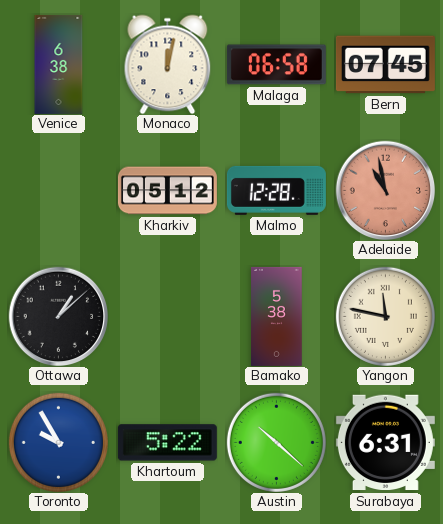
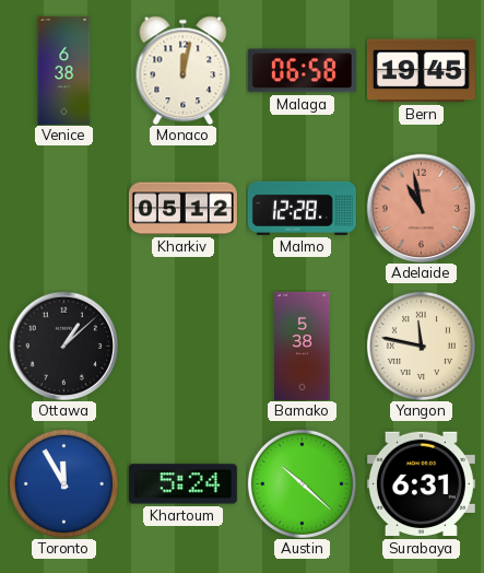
Bern: 07:45 -> 19:45
Toronto: 9:55 -> 11:55
Khartoum: 5:22 -> 5:24
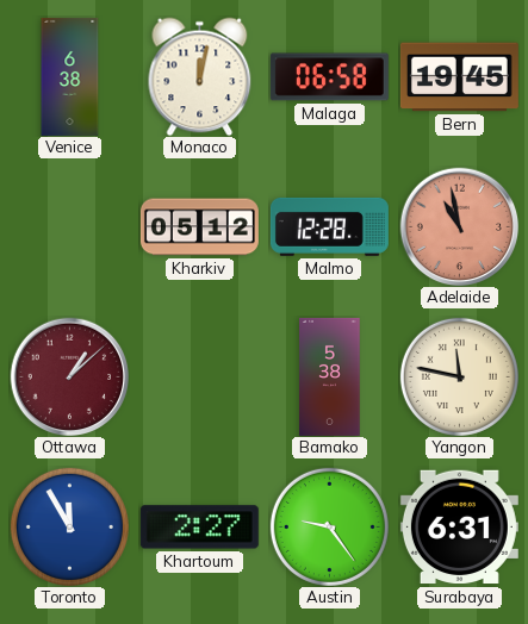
Ottawa dial: black -> burgundy
Khartoum: 5:24 -> 2:27
Austin: 10:22 -> 9:24
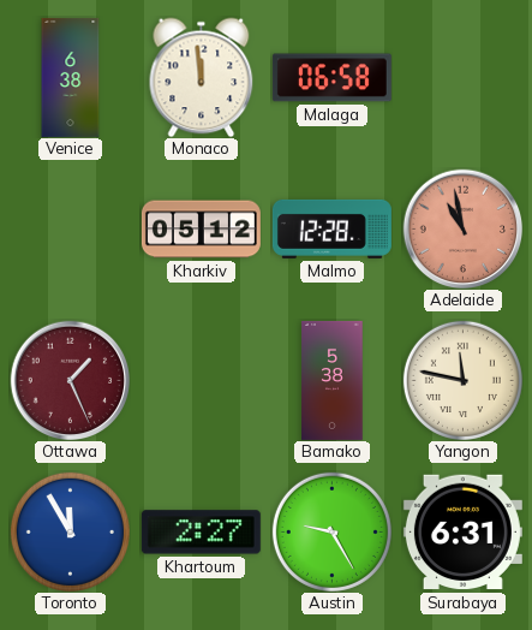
Monaco: 12:02 -> 11:59
Bern: 19:45 -> none
Ottawa: 1:08 -> 1:26
Austin: 9:24 -> 9:25
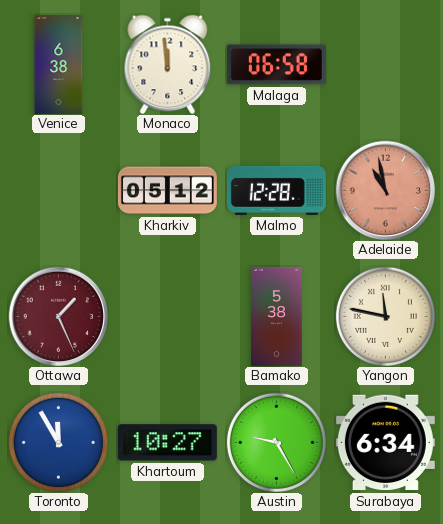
Khartoum: 2:27 -> 10:27
Surabaya: 6:31 -> 6:34
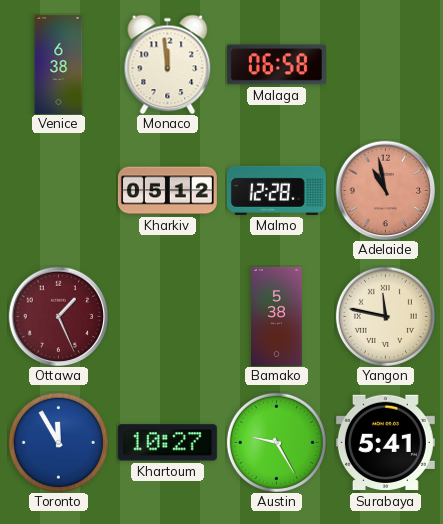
Surabaya: 6:34 -> 5:41
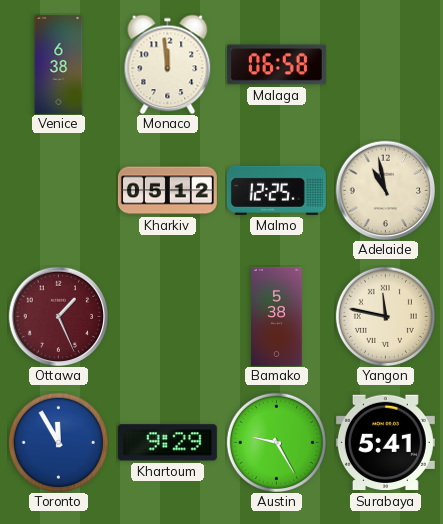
Malmo: 12:28 -> 12:25
Adelaide dial: salmon -> cream
Khartoum: 10:27 -> 9:29
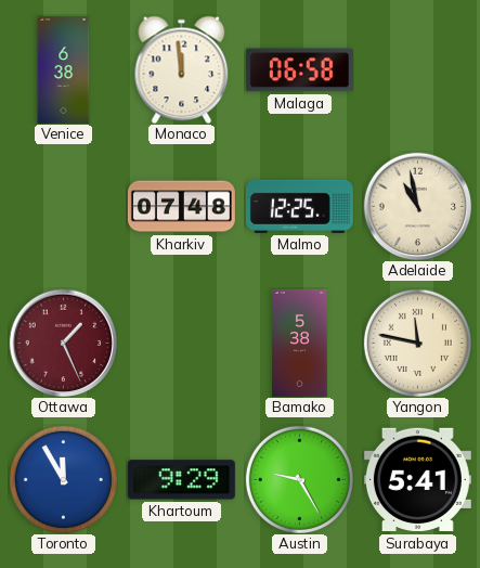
Kharkiv: 05:12 -> 07:48
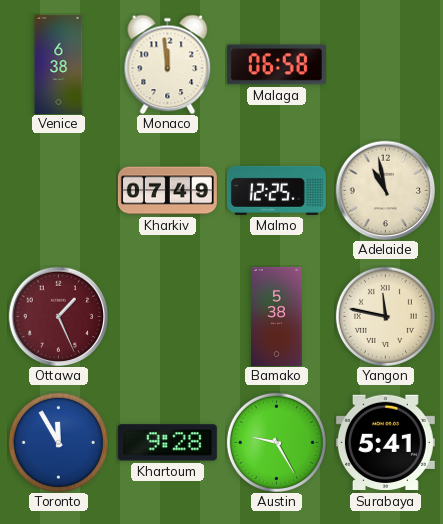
Kharkiv: 07:48 -> 07:49
Khartoum: 9:29 -> 9:28
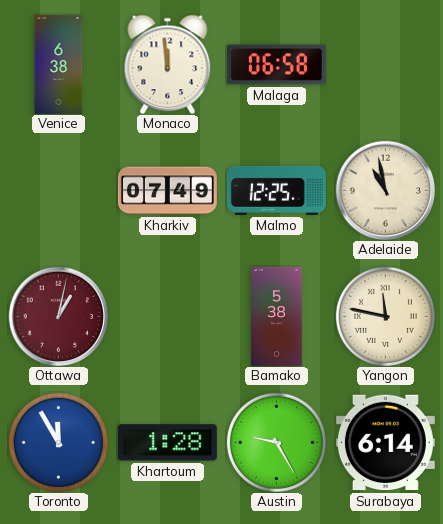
Ottawa: 1:26 -> 1:02
Khartoum: 9:28 -> 1:28
Surabaya: 5:41 -> 6:14
